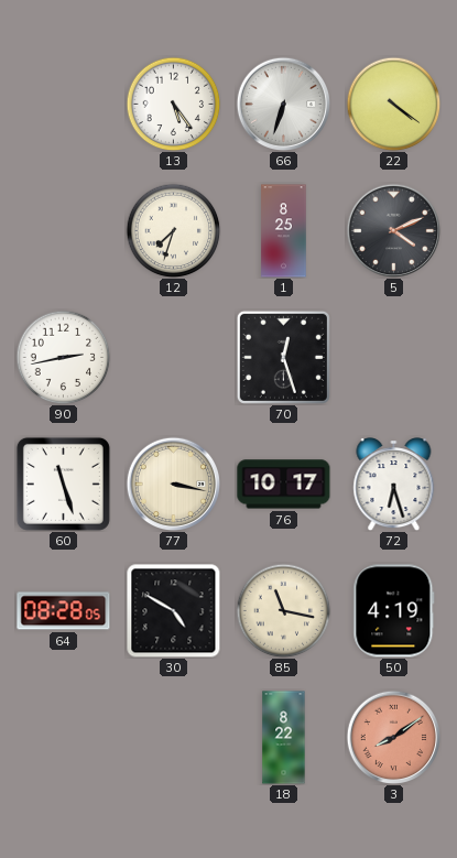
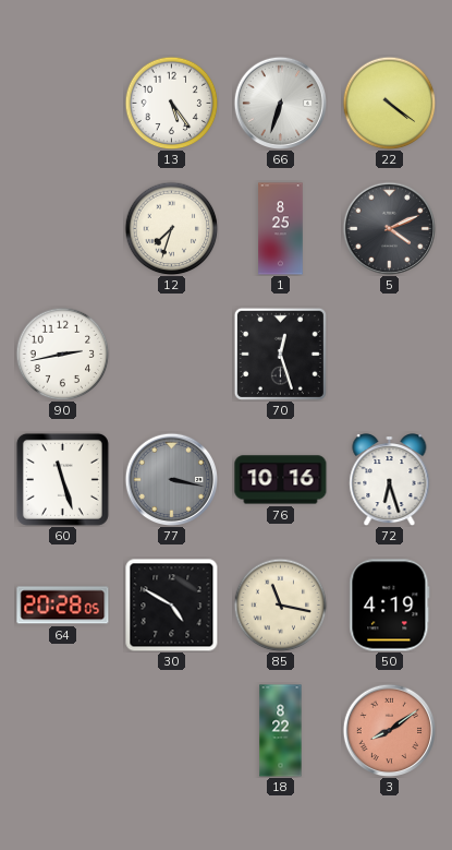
77 dial: cream -> grey
76: 10:17 -> 10:16
64: 08:28 -> 20:28
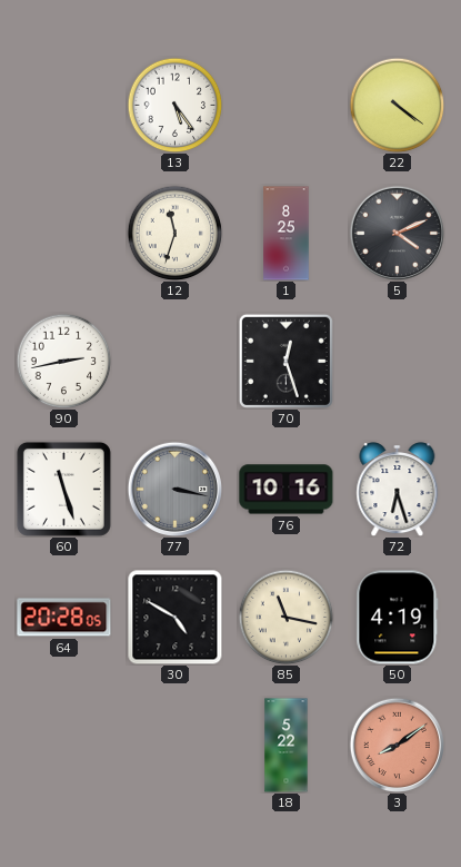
66: 6:33 -> none
12: 7:33 -> 11:33
18: 8:22 -> 5:22
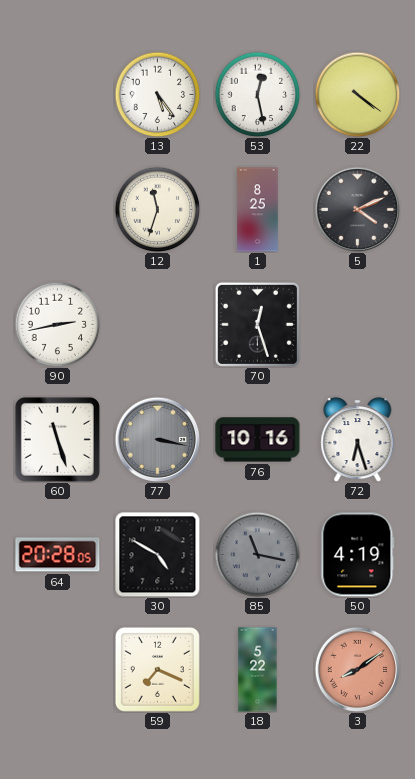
53: none -> 12:28
85 dial: cream -> grey
59: none -> 7:19
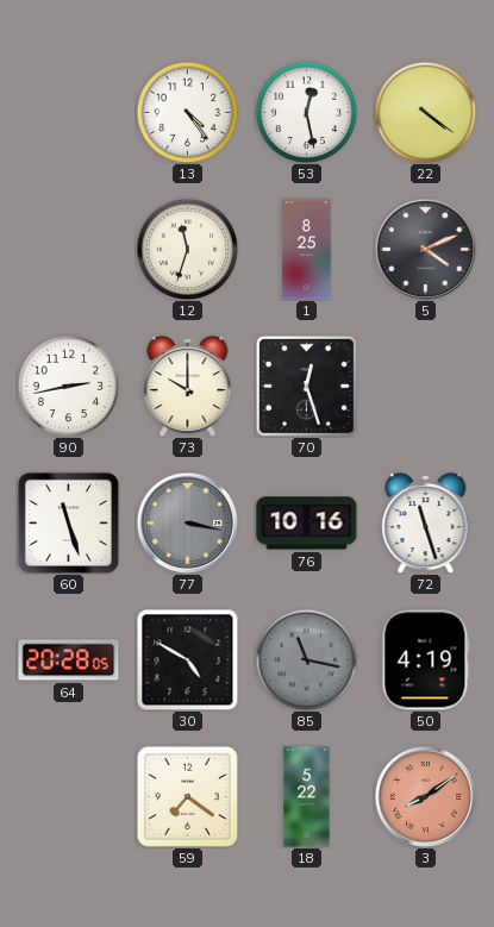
13: 5:24 -> 4:24
73: none -> 10:00
72: 6:27 -> 11:27
59: 7:19 -> 7:21
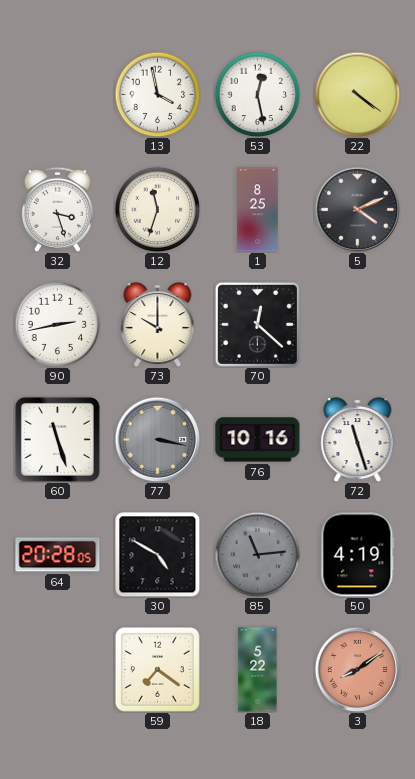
13: 4:24 -> 3:58
32: none -> 3:27
70: 12:27 -> 12:22
85: 11:17 -> 11:14
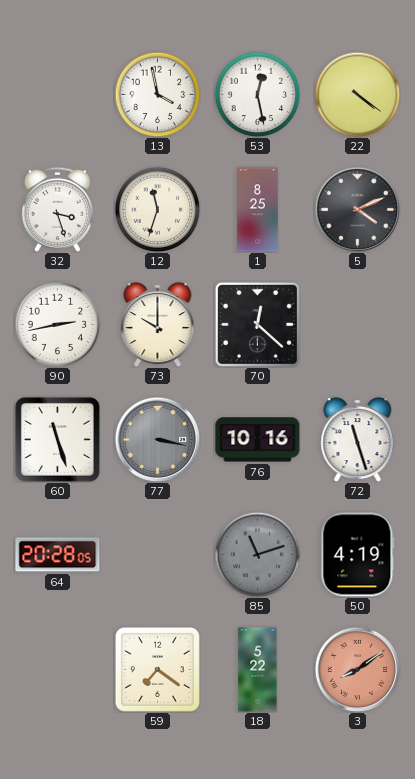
30: 4:50 -> none
85: 11:14 -> 11:12
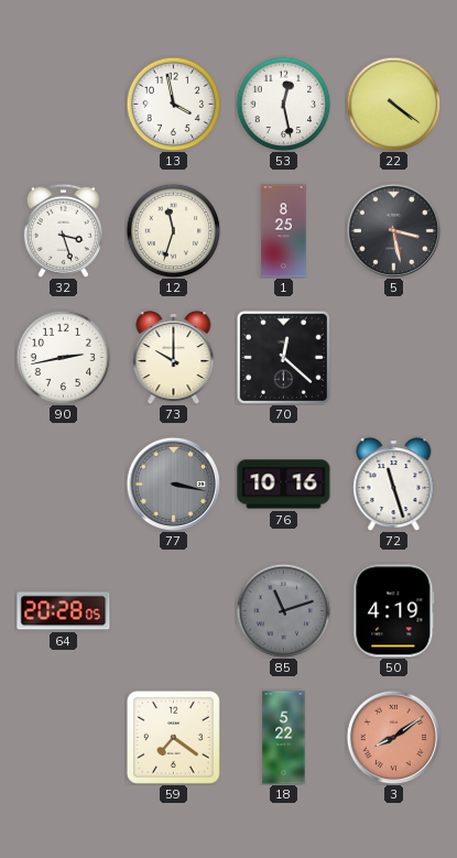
5: 4:11 -> 3:28
60: 11:27 -> none
